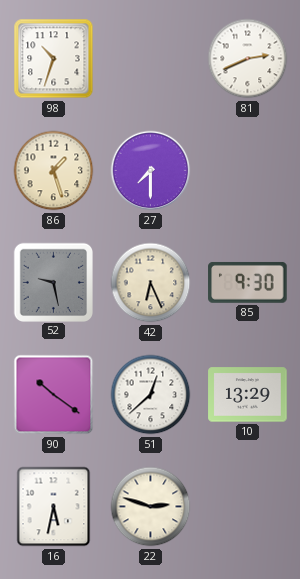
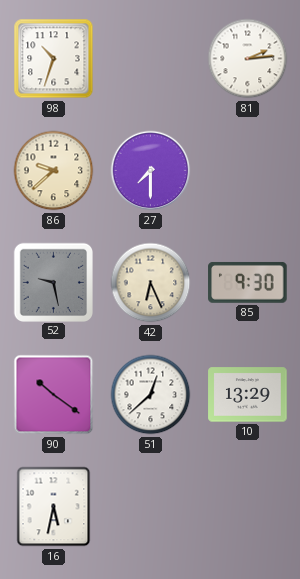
81: 2:41 -> 2:14
86: 1:27 -> 9:38
22: 2:48 -> none
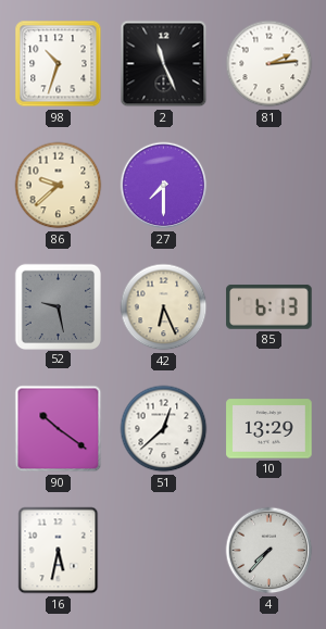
2: none -> 11:26
85: 9:30 -> 6:13
4: none -> 7:37
